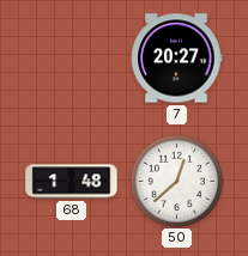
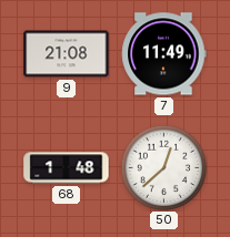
9: none -> 21:08
7: 20:27 -> 11:49
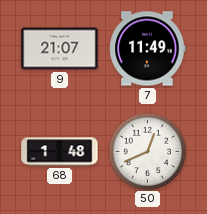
9: 21:08 -> 21:07
50: 12:38 -> 12:41
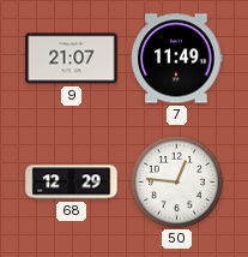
68: 1:48 -> 12:29
50: 12:41 -> 12:46
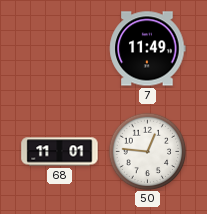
9: 21:07 -> none
68: 12:29 -> 11:01
